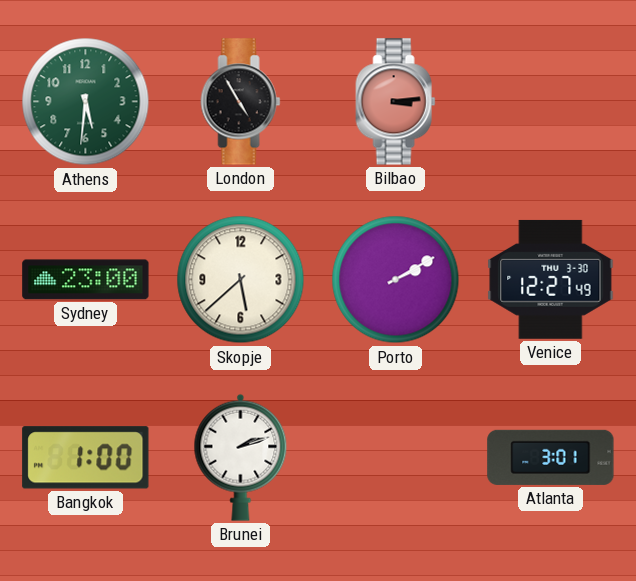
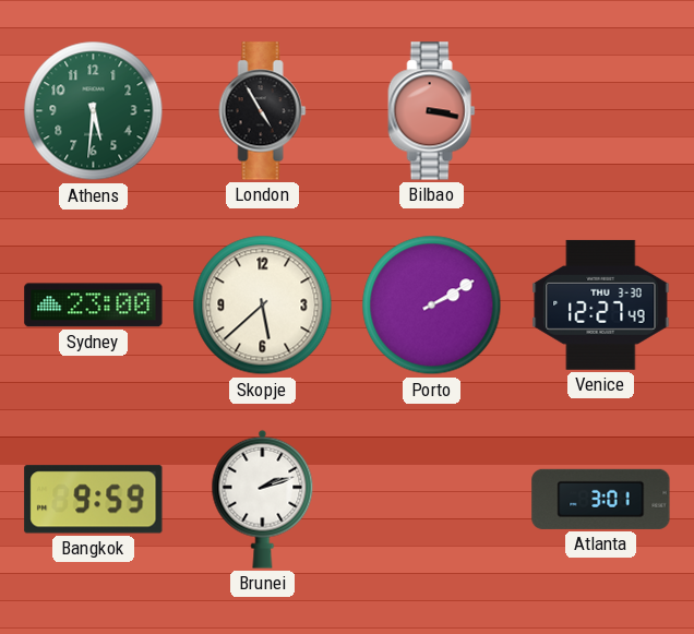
Bilbao: 3:14 -> 3:17
Bangkok: 1:00 -> 9:59
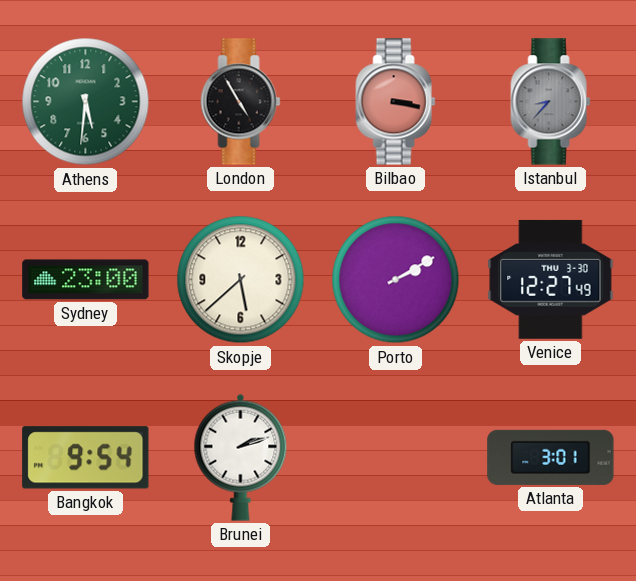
Istanbul: none -> 8:37
Bangkok: 9:59 -> 9:54
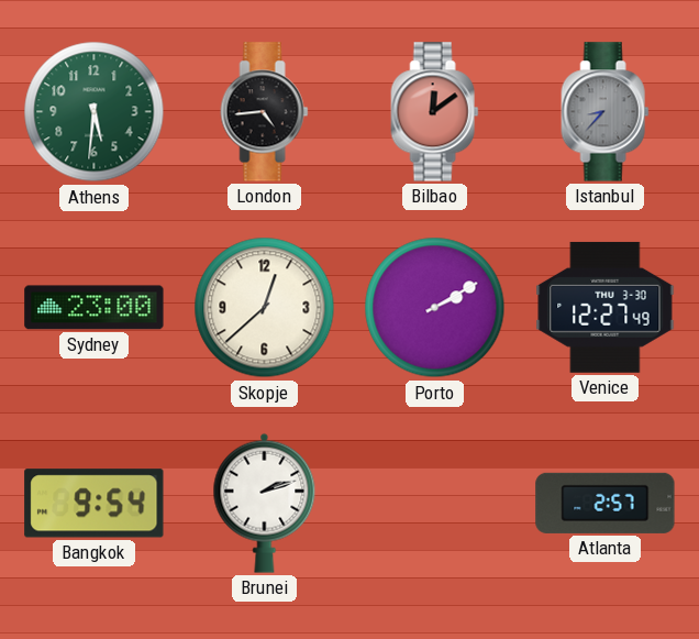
London: 4:55 -> 4:44
Bilbao: 3:17 -> 12:09
Skopje: 5:38 -> 12:38
Atlanta: 3:01 -> 2:57
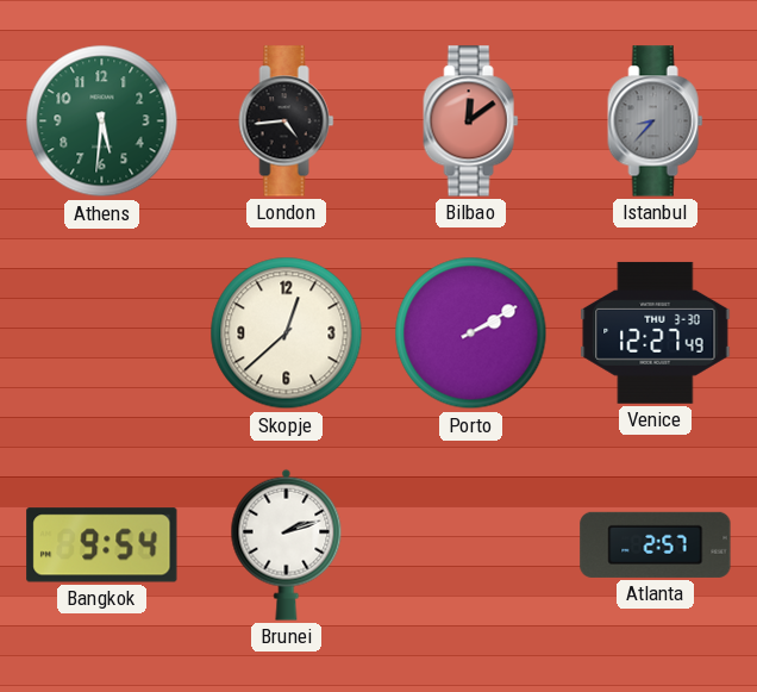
Sydney: 23:00 -> none
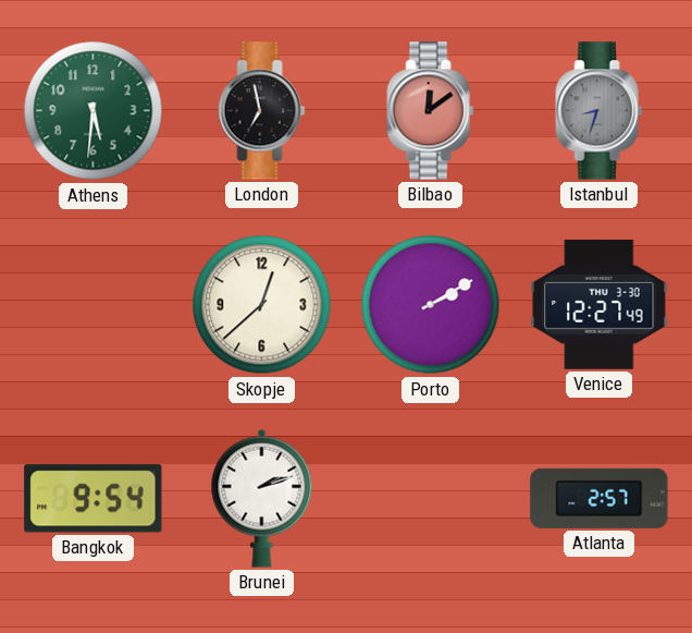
London: 4:44 -> 6:58
Istanbul: 8:37 -> 8:33
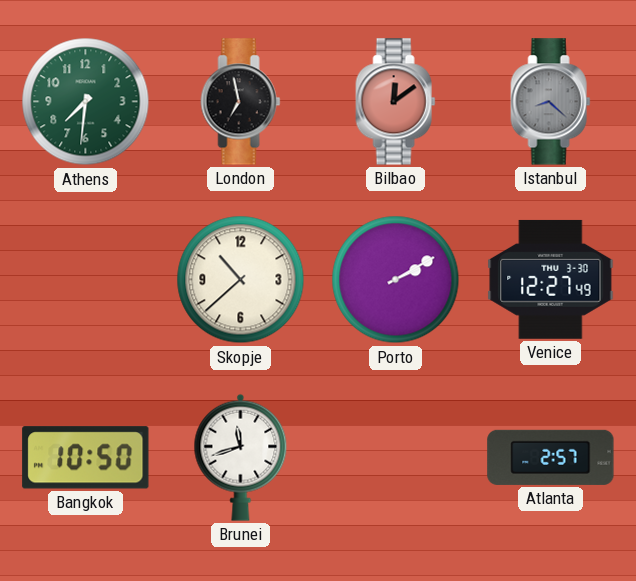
Athens: 5:31 -> 7:31
Istanbul: 8:33 -> 8:22
Skopje: 12:38 -> 10:38
Bangkok: 9:54 -> 10:50
Brunei: 2:12 -> 11:42
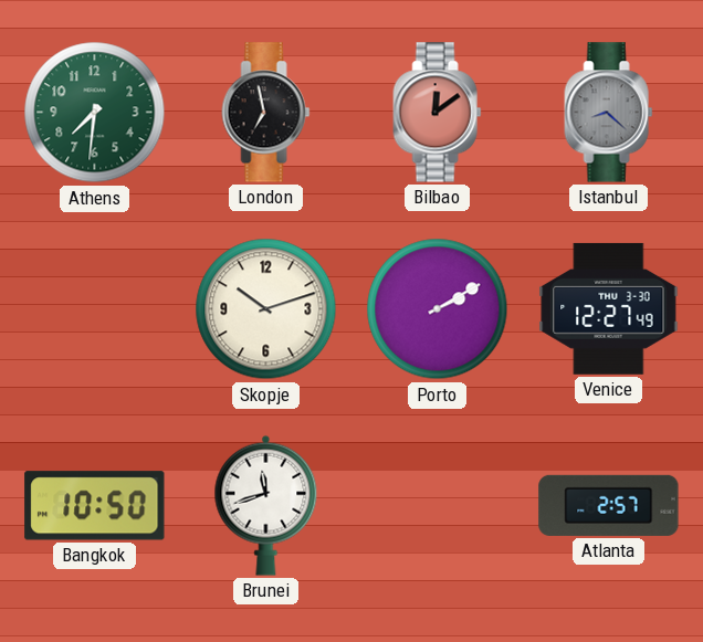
Skopje: 10:38 -> 10:12
